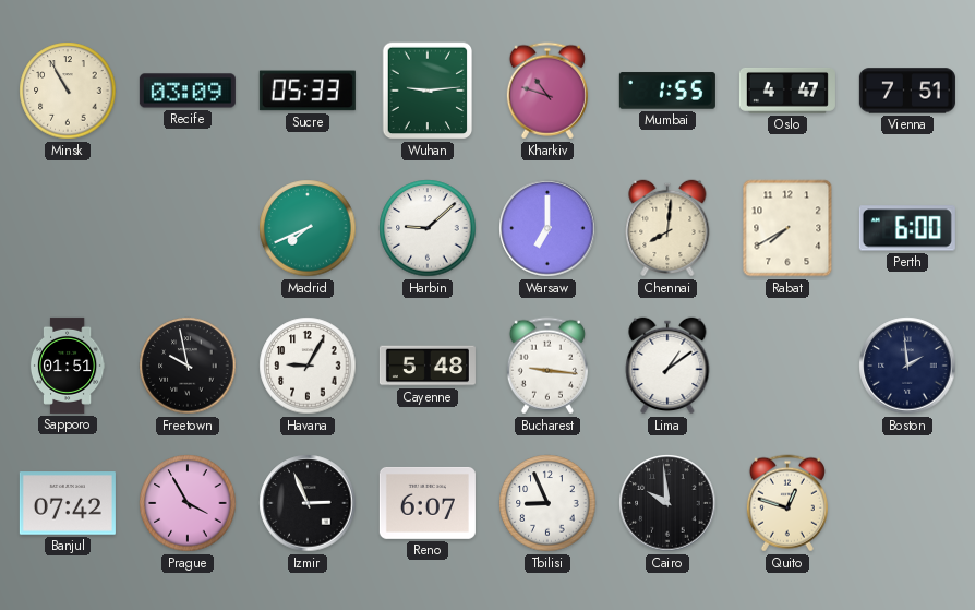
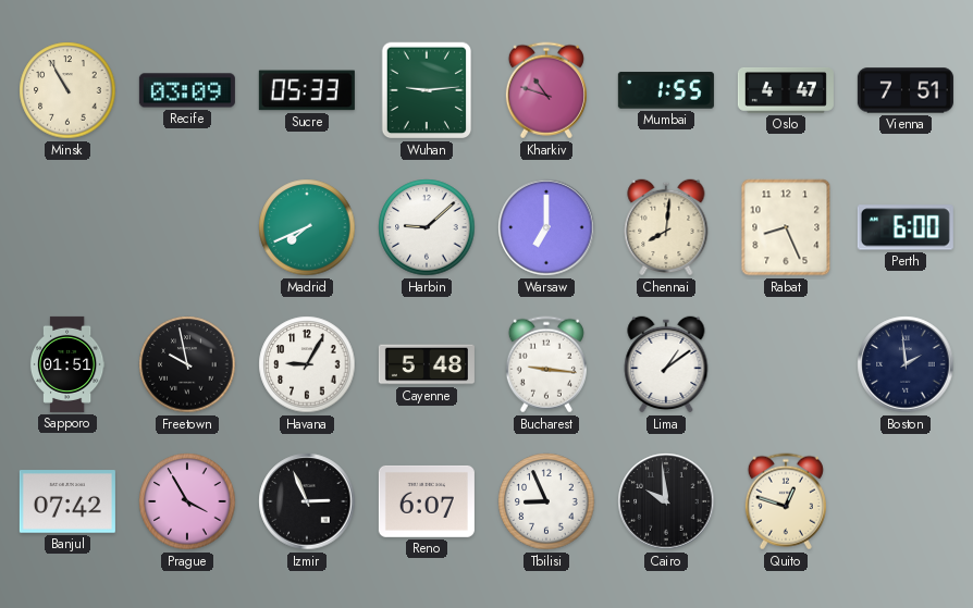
Rabat: 7:40 -> 8:26
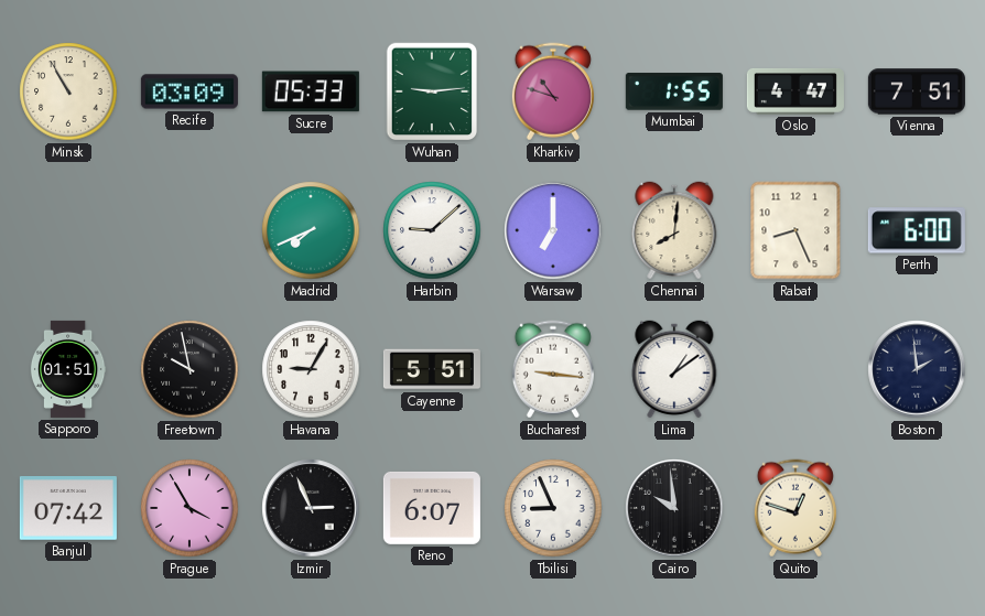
Cayenne: 5:48 -> 5:51
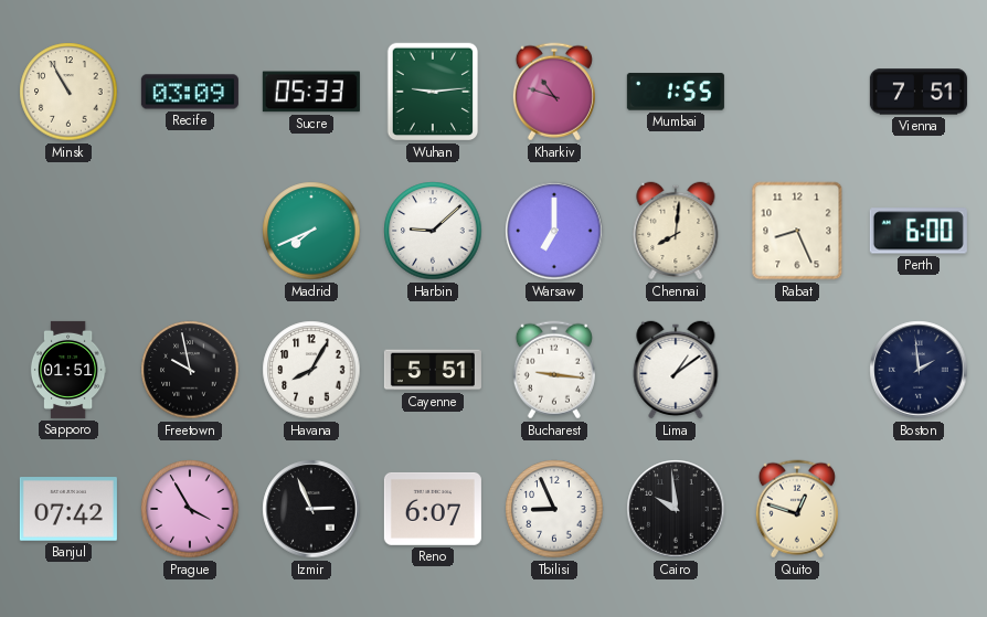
Oslo: 4:47 -> none
Havana: 9:05 -> 8:05
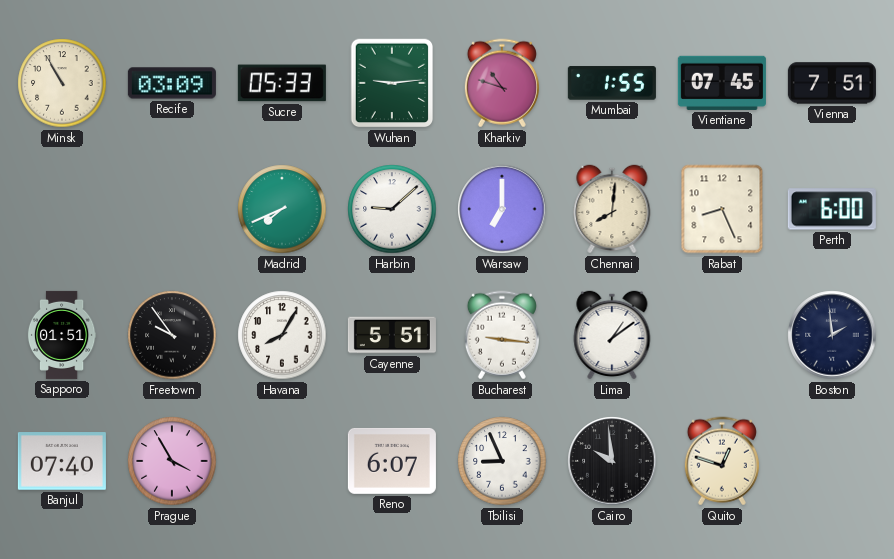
Vientiane: none -> 07:45
Freetown: 9:58 -> 9:54
Banjul: 07:42 -> 07:40
Izmir: 2:56 -> none
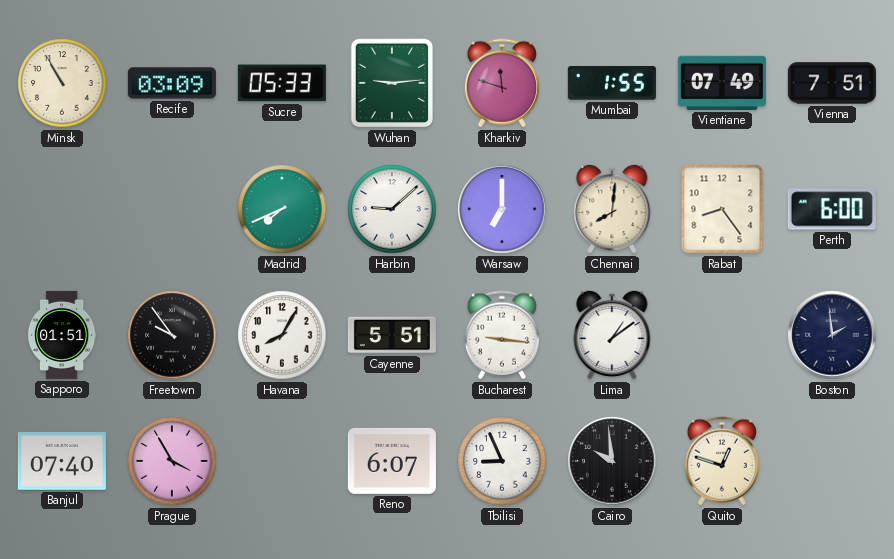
Kharkiv: 10:48 -> 11:48
Vientiane: 07:45 -> 07:49
Rabat: 8:26 -> 8:24
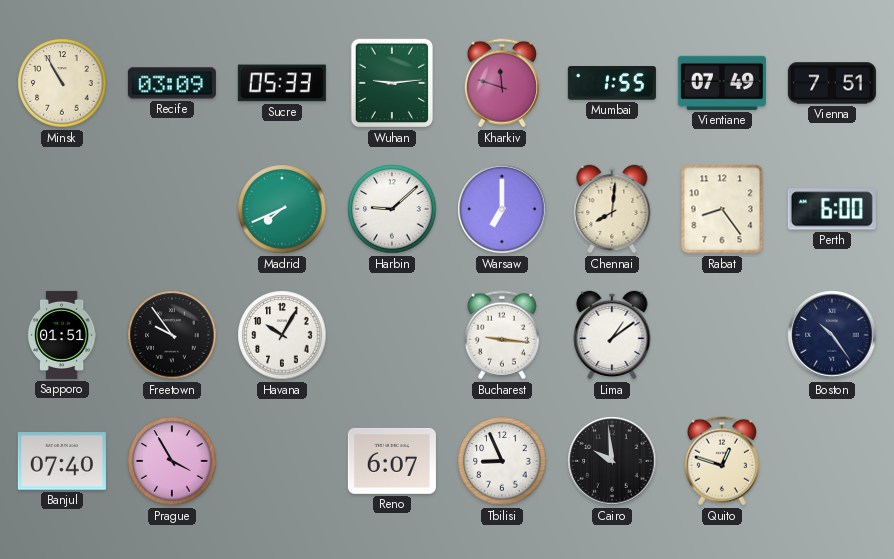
Havana: 8:05 -> 10:05
Cayenne: 5:51 -> none
Boston: 1:59 -> 10:24
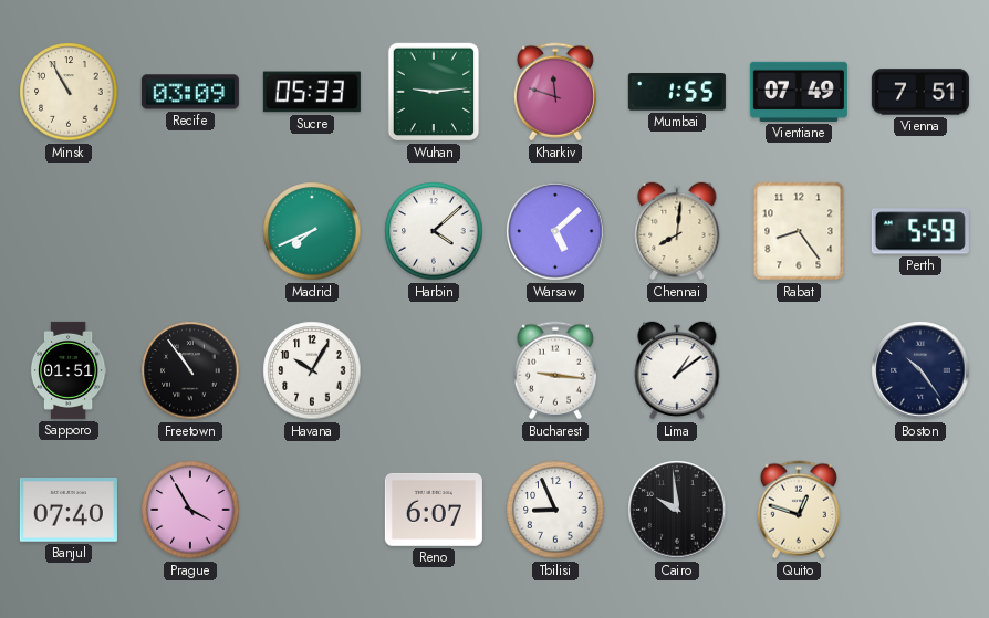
Harbin: 9:08 -> 4:08
Warsaw: 7:00 -> 5:08
Perth: 6:00 -> 5:59
Freetown: 9:54 -> 10:54
